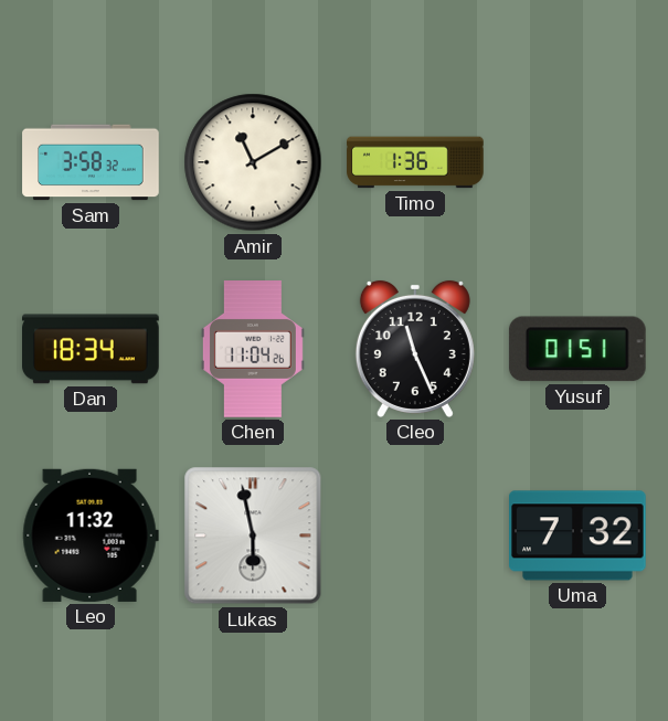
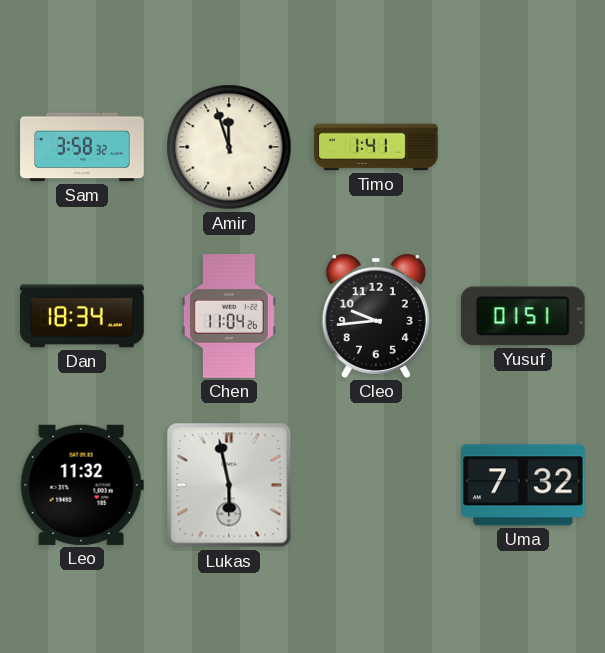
Amir: 11:10 -> 11:57
Timo: 1:36 -> 1:41
Cleo: 11:26 -> 9:44
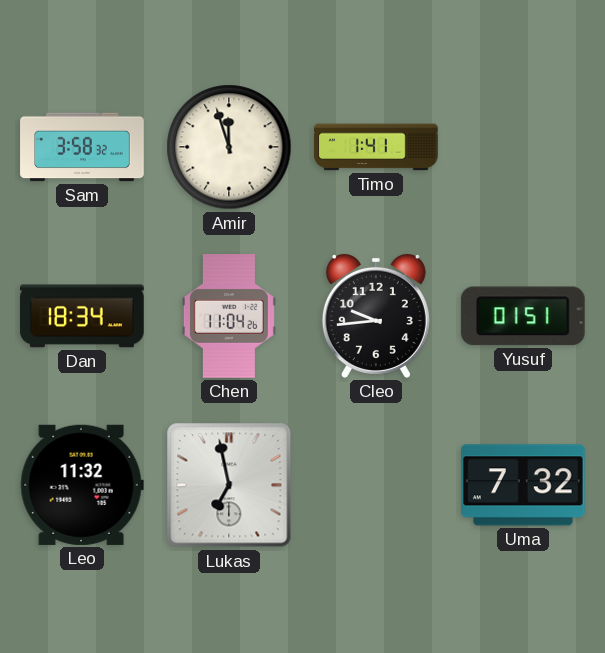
Lukas: 5:58 -> 6:58
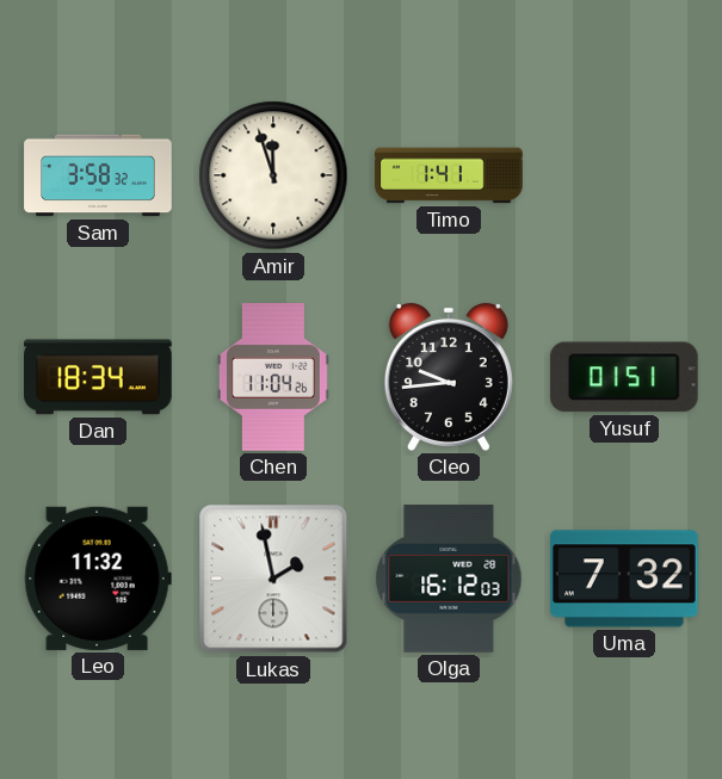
Lukas: 6:58 -> 1:58
Olga: none -> 16:12
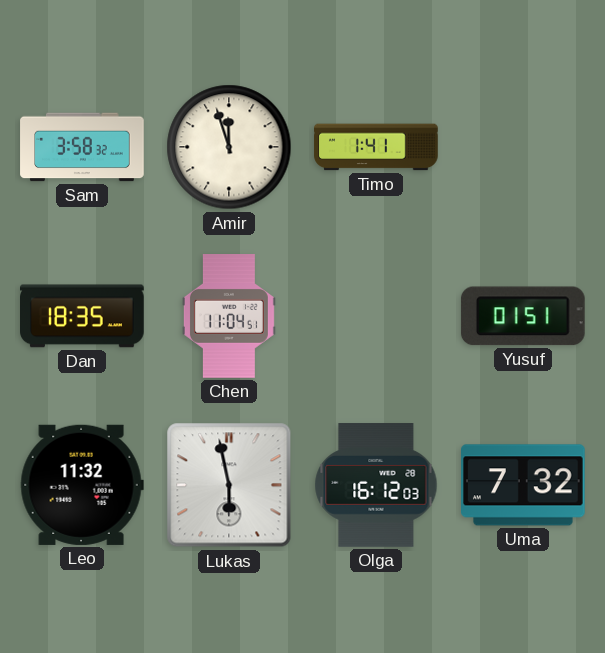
Dan: 18:34 -> 18:35
Chen: 11:04:26 -> 11:04:51
Cleo: 9:44 -> none
Lukas: 1:58 -> 5:58
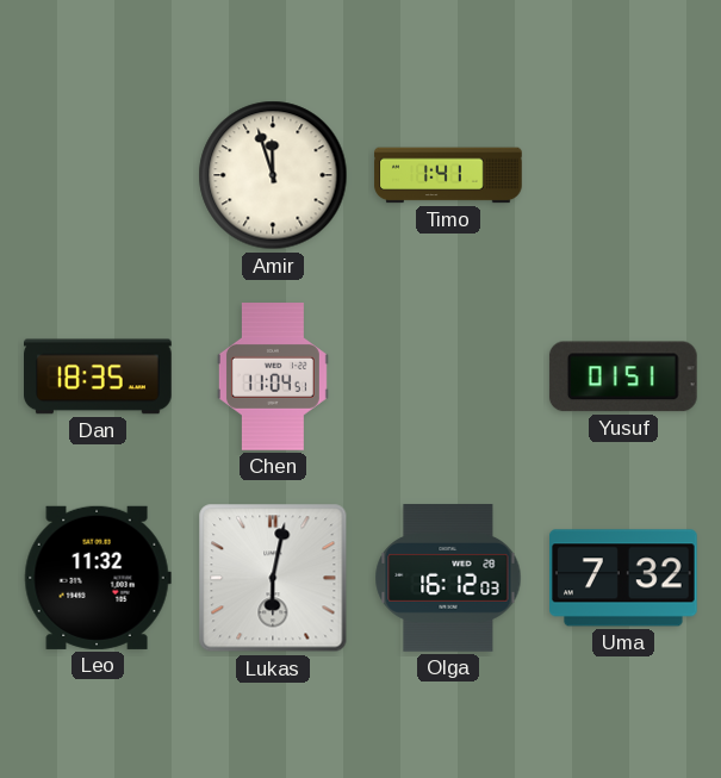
Sam: 3:58 -> none
Lukas: 5:58 -> 6:02
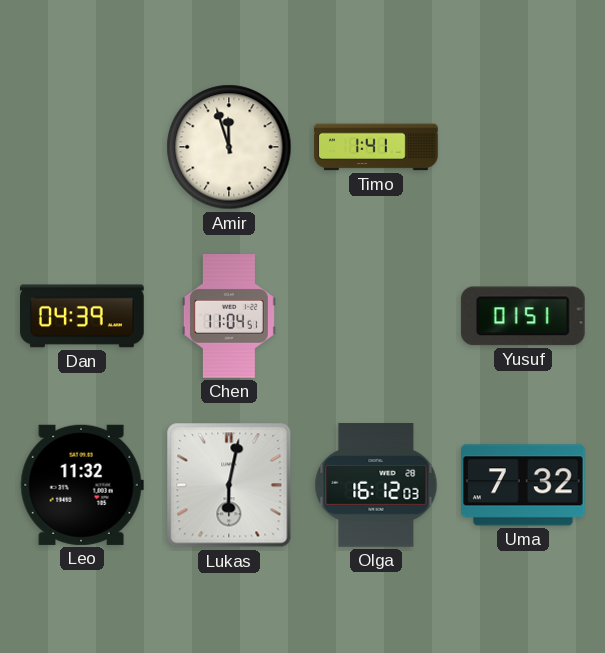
Dan: 18:35 -> 04:39
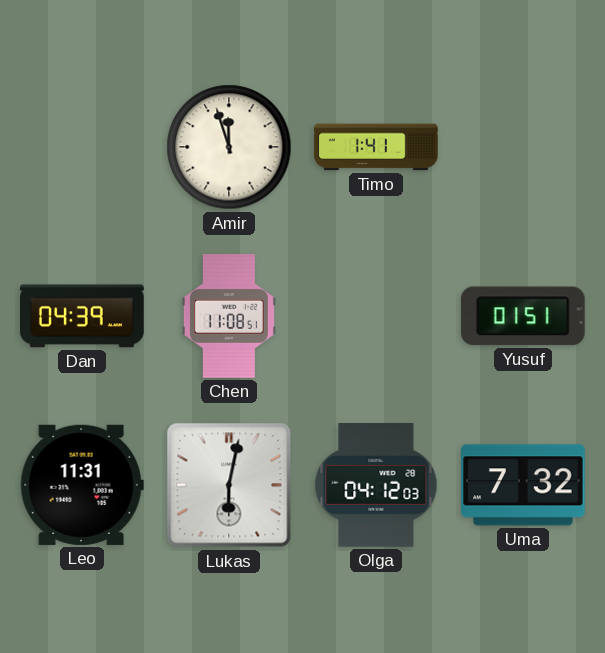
Chen: 11:04 -> 11:08
Leo: 11:32 -> 11:31
Olga: 16:12 -> 04:12
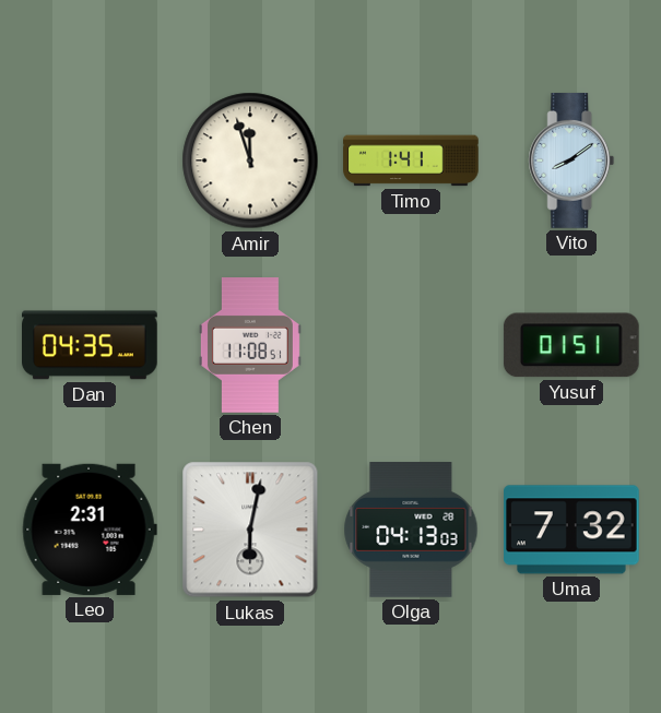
Vito: none -> 8:09
Dan: 04:39 -> 04:35
Leo: 11:31 -> 2:31
Olga: 04:12 -> 04:13
